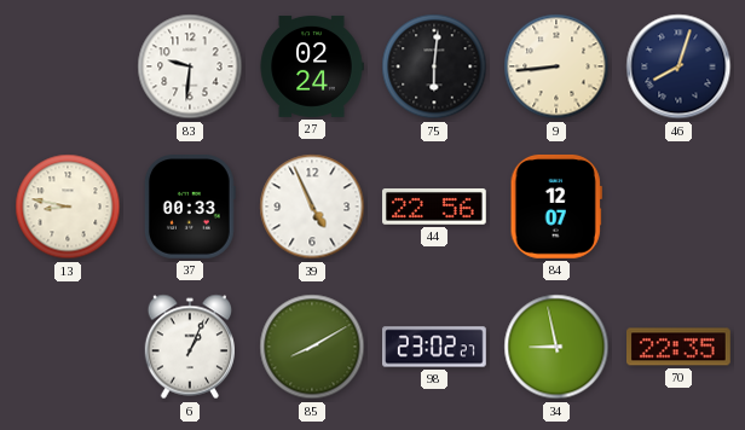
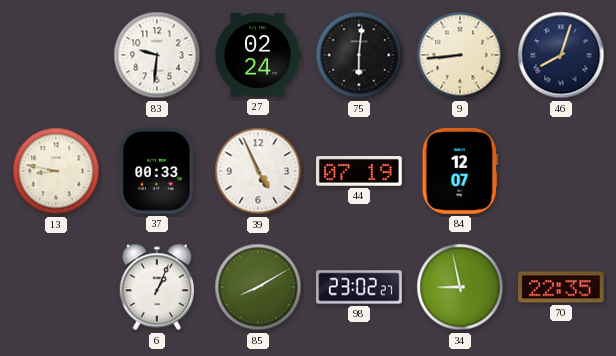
44: 22:56 -> 07:19
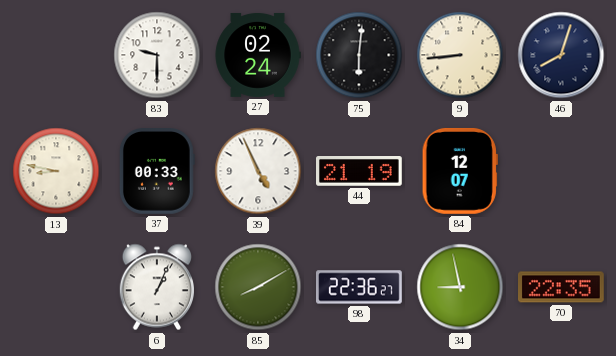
83: 9:31 -> 9:30
44: 07:19 -> 21:19
98: 23:02 -> 22:36
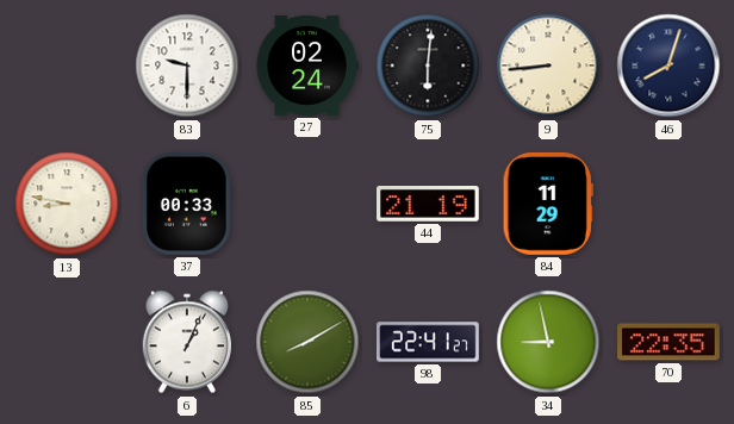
39: 4:56 -> none
84: 12:07 -> 11:29
98: 22:36 -> 22:41
